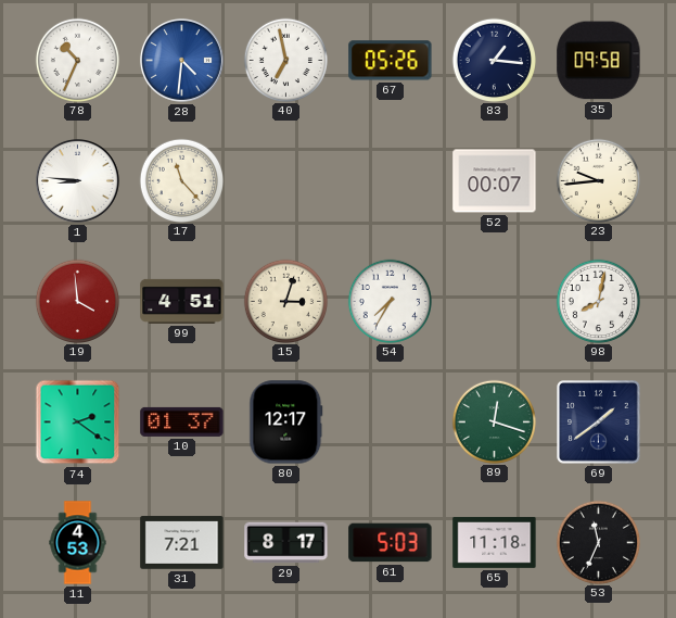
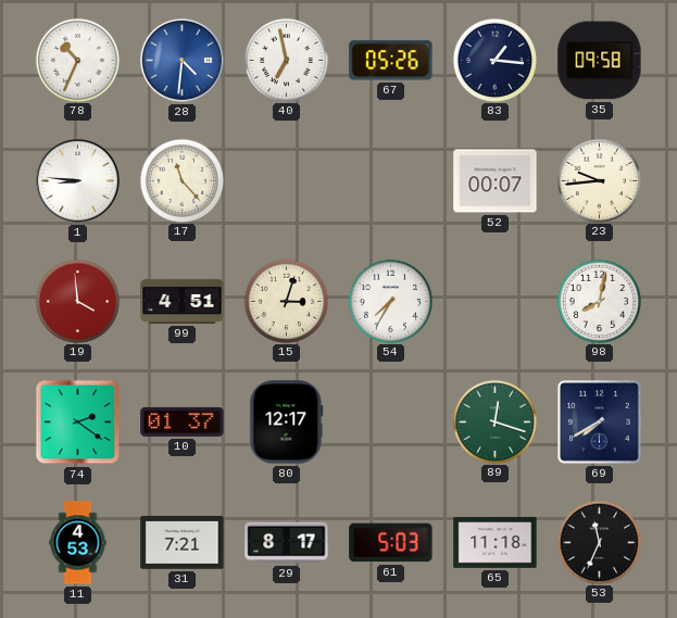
69: 1:39 -> 7:40
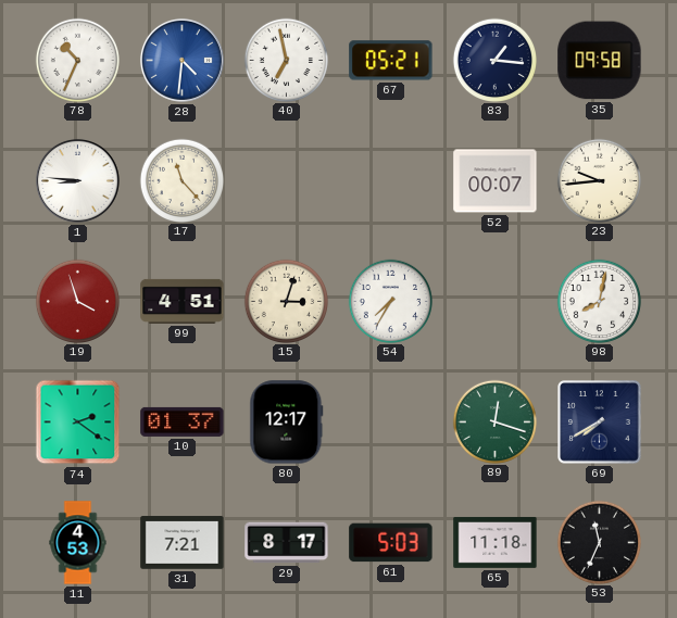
67: 05:26 -> 05:21
19: 3:59 -> 3:57
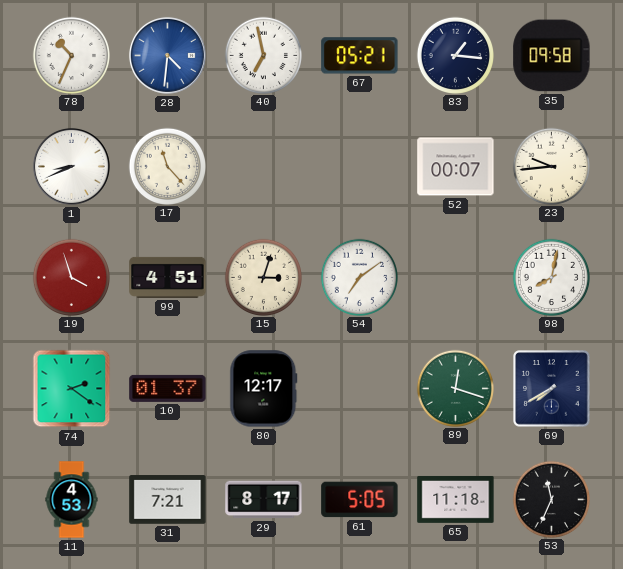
1: 8:46 -> 8:41
54: 7:35 -> 7:09
61: 5:03 -> 5:05
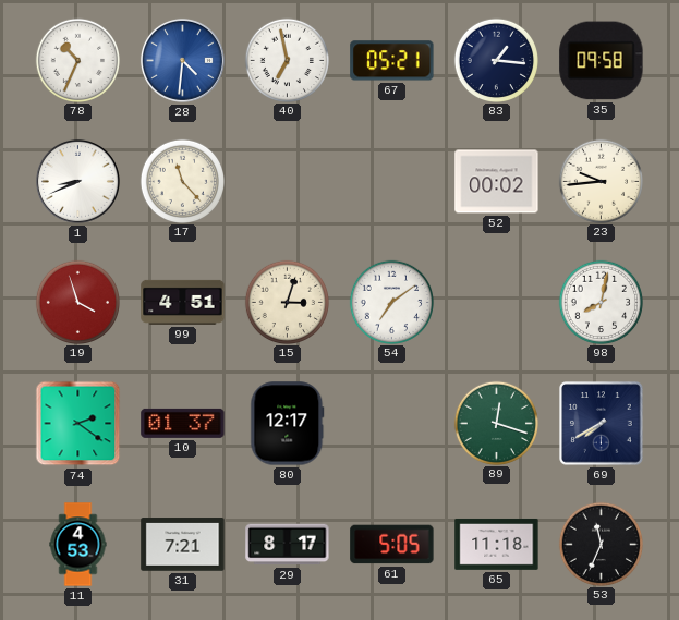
52: 00:07 -> 00:02
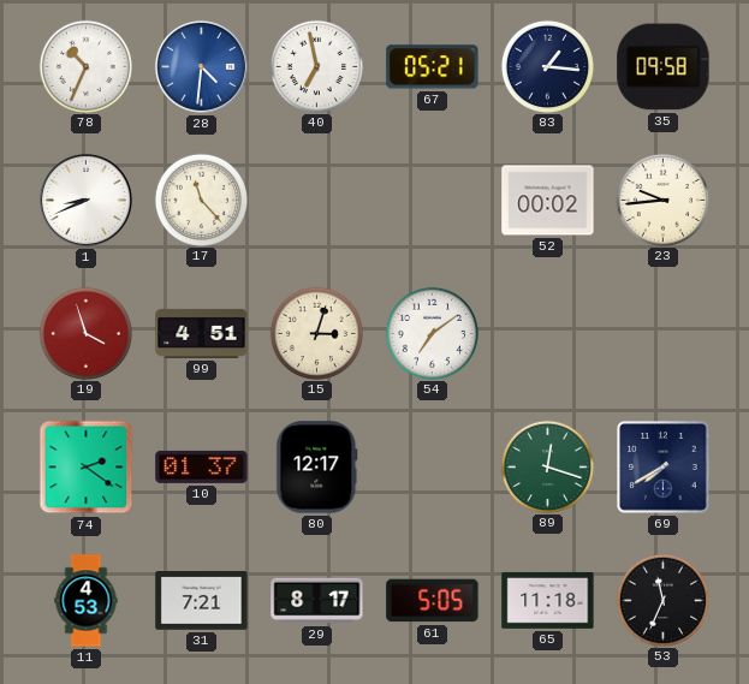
98: 8:02 -> none
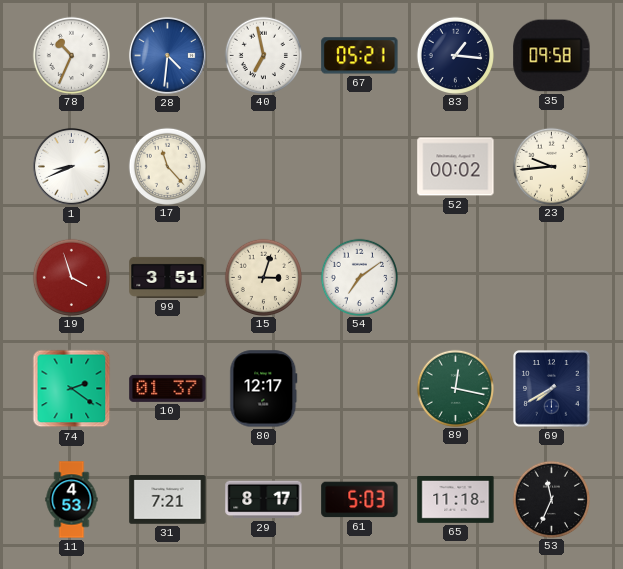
99: 4:51 -> 3:51
89: 12:18 -> 12:17
61: 5:05 -> 5:03
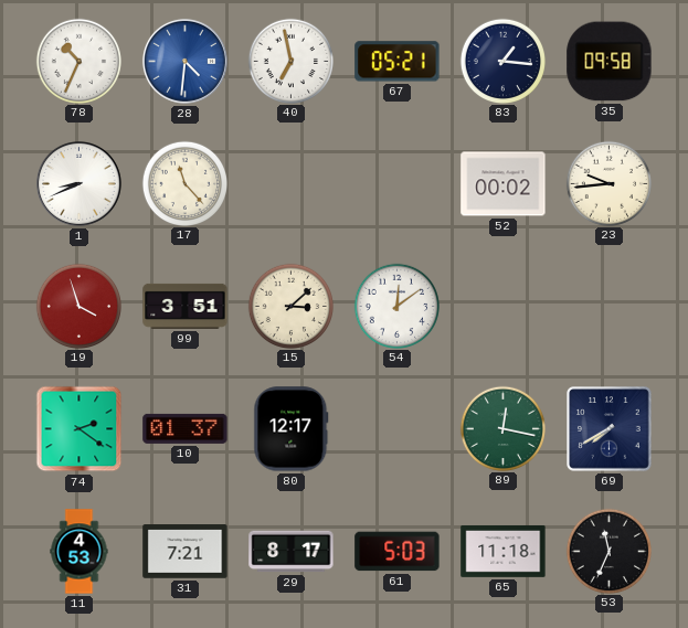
15: 3:03 -> 3:08
54: 7:09 -> 12:09
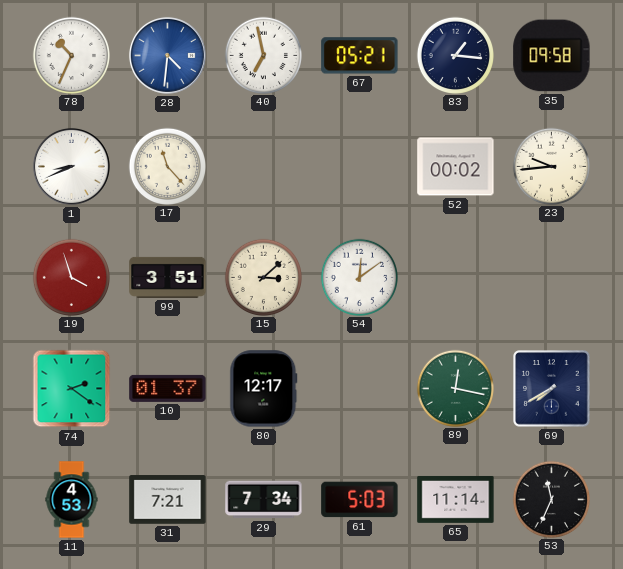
29: 8:17 -> 7:34
65: 11:18 -> 11:14
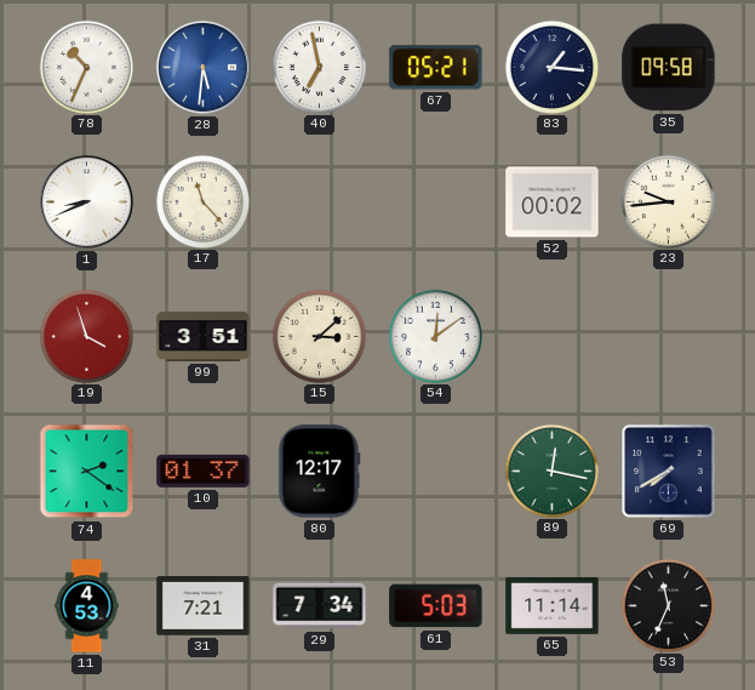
28: 4:31 -> 5:31
